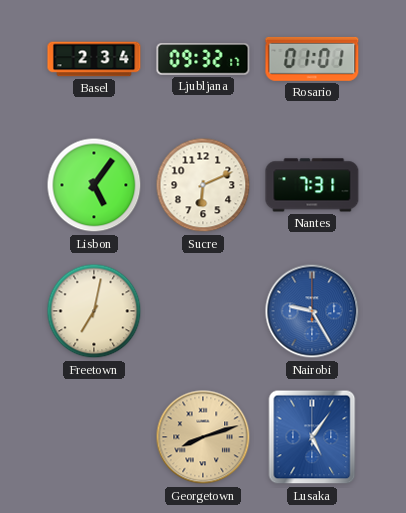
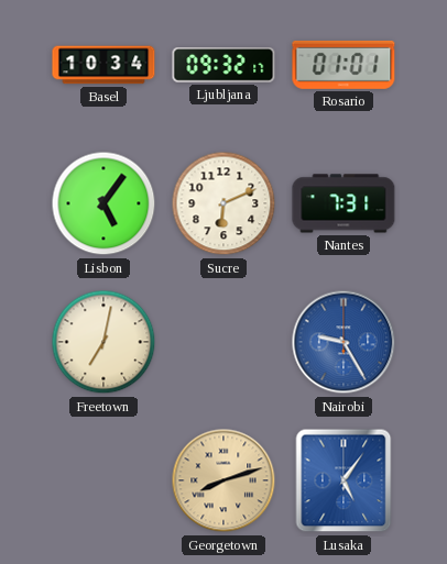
Basel: 2:34 -> 10:34
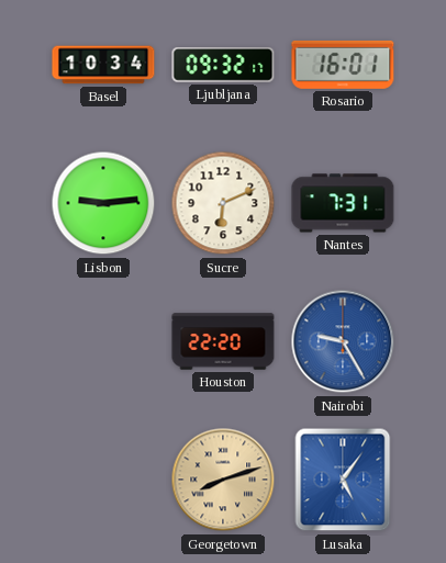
Rosario: 01:01 -> 16:01
Lisbon: 5:06 -> 9:14
Freetown: 7:02 -> none
Houston: none -> 22:20
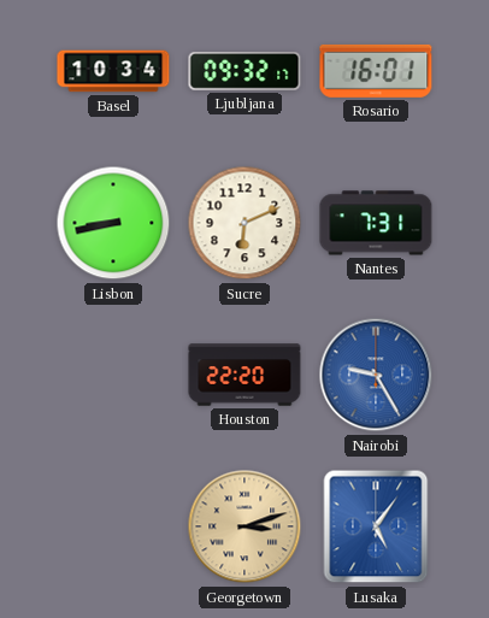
Lisbon: 9:14 -> 8:43
Georgetown: 8:12 -> 3:12
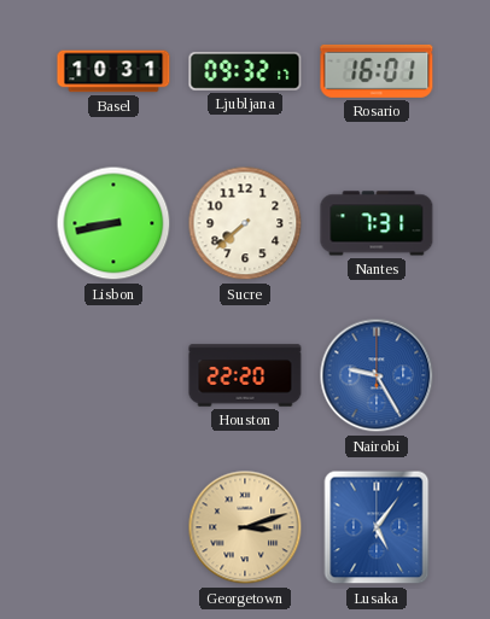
Basel: 10:34 -> 10:31
Sucre: 6:11 -> 7:38
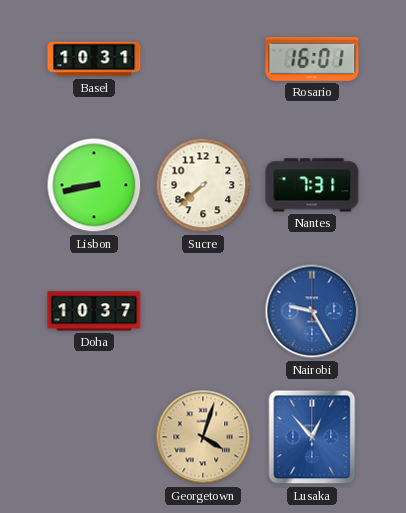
Ljubljana: 09:32 -> none
Doha: none -> 10:37
Houston: 22:20 -> none
Georgetown: 3:12 -> 4:03
Lusaka: 5:06 -> 12:53
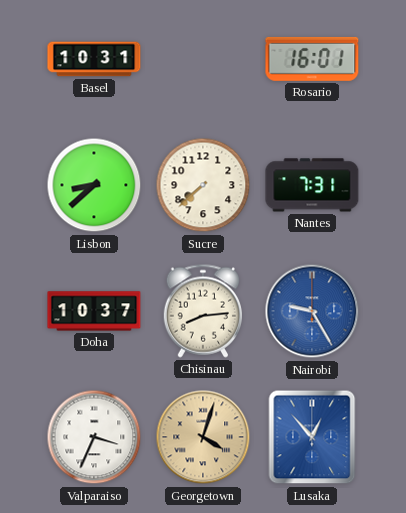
Lisbon: 8:43 -> 8:38
Chisinau: none -> 8:14
Valparaiso: none -> 3:34
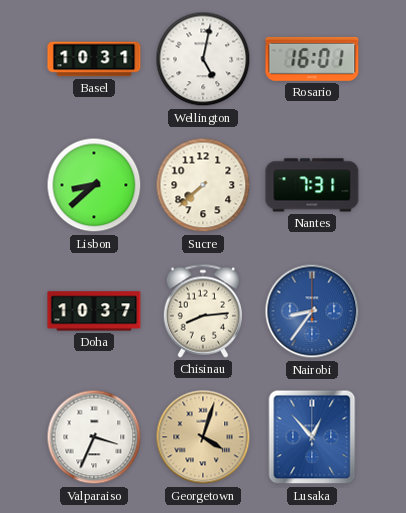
Wellington: none -> 5:02
Nairobi: 9:25 -> 8:36
